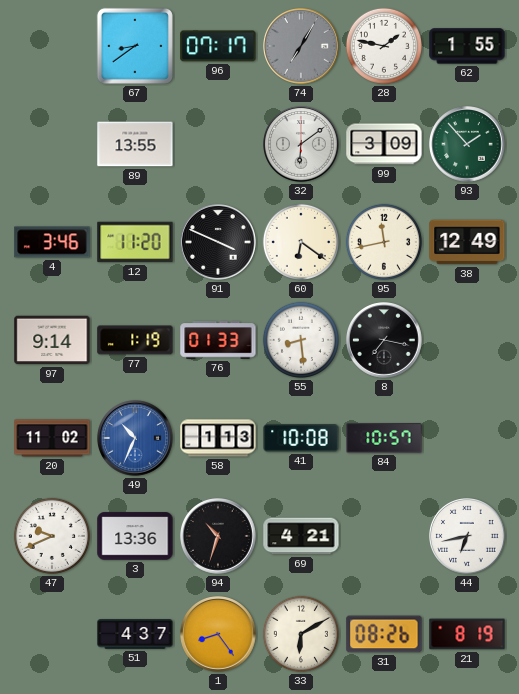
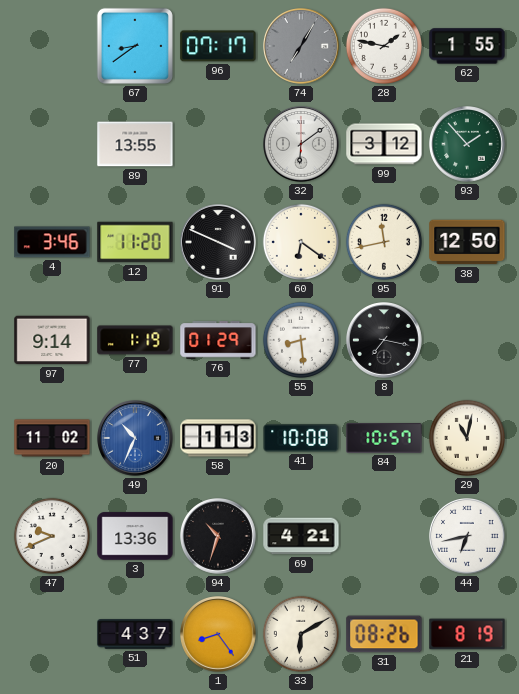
99: 3:09 -> 3:12
38: 12:49 -> 12:50
76: 01:33 -> 01:29
29: none -> 11:02
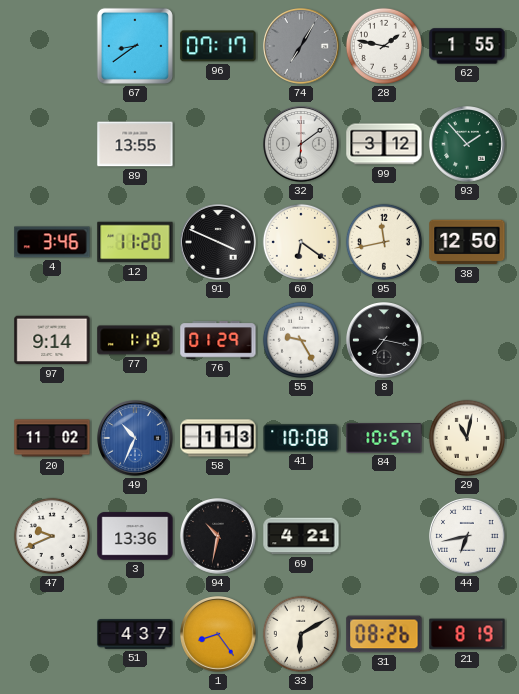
55: 8:29 -> 9:25
94: 10:33 -> 10:32
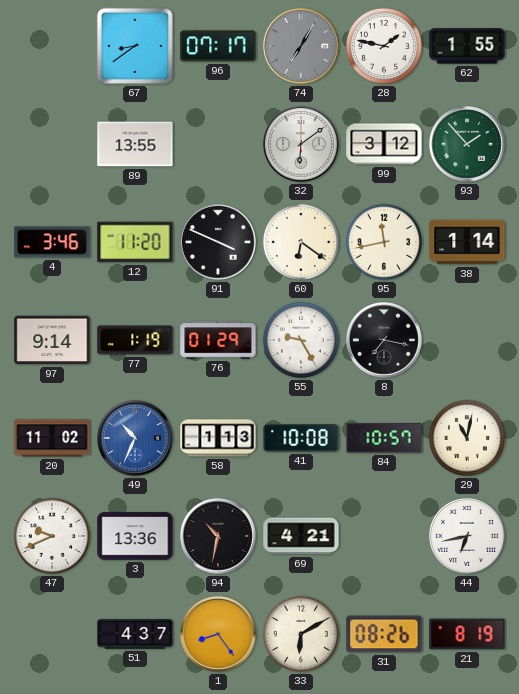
38: 12:50 -> 1:14
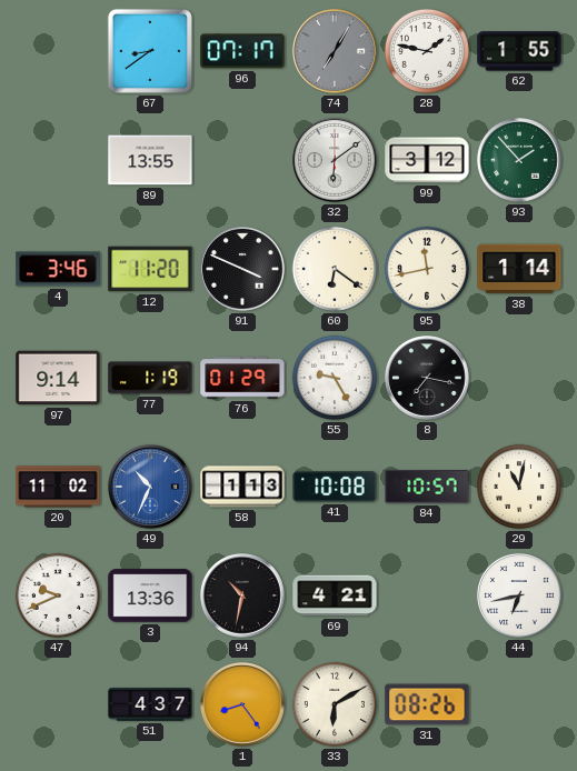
21: 8:19 -> none
